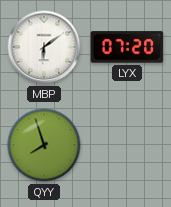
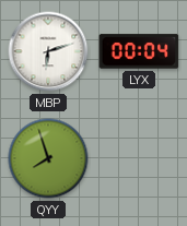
MBP: 6:09 -> 6:12
LYX: 07:20 -> 00:04
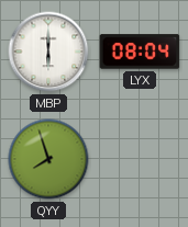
MBP: 6:12 -> 6:00
LYX: 00:04 -> 08:04
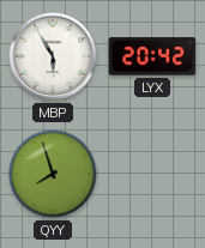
MBP: 6:00 -> 5:55
LYX: 08:04 -> 20:42
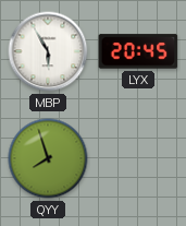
LYX: 20:42 -> 20:45
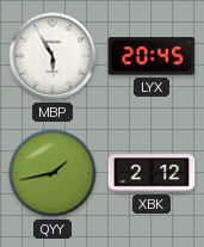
QYY: 7:57 -> 1:43
XBK: none -> 2:12
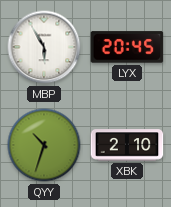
QYY: 1:43 -> 10:33
XBK: 2:12 -> 2:10
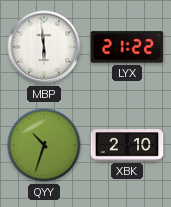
MBP: 5:55 -> 5:59
LYX: 20:45 -> 21:22
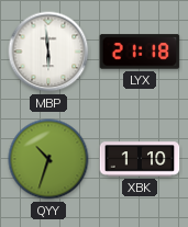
LYX: 21:22 -> 21:18
XBK: 2:10 -> 1:10
